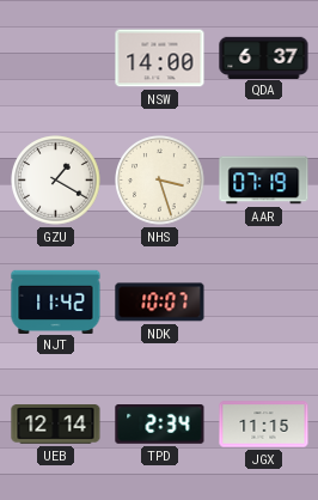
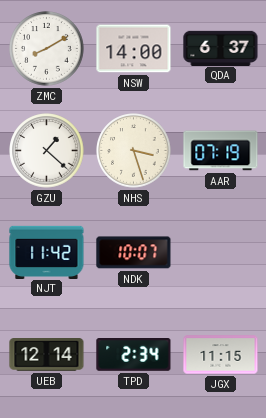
ZMC: none -> 8:10
GZU: 1:20 -> 1:22
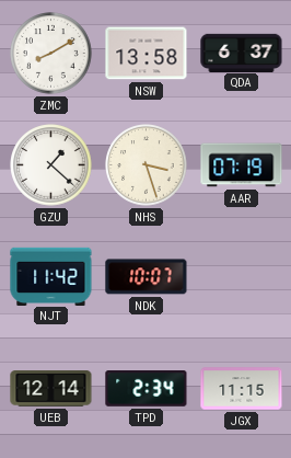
NSW: 14:00 -> 13:58
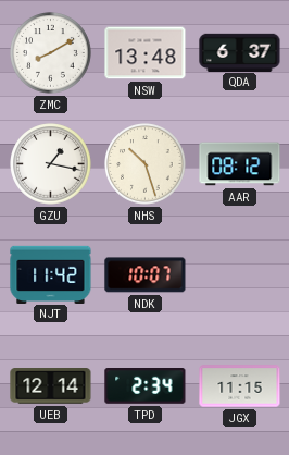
NSW: 13:58 -> 13:48
GZU: 1:22 -> 1:17
NHS: 3:27 -> 10:27
AAR: 07:19 -> 08:12
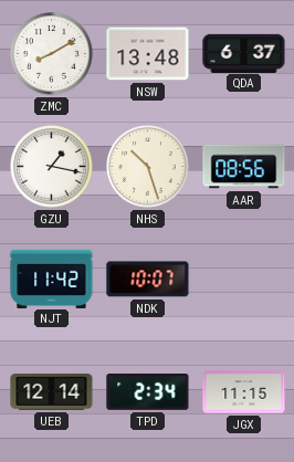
AAR: 08:12 -> 08:56
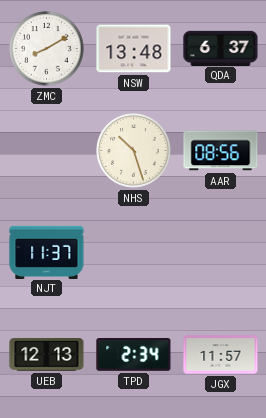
GZU: 1:17 -> none
NJT: 11:42 -> 11:37
NDK: 10:07 -> none
UEB: 12:14 -> 12:13
JGX: 11:15 -> 11:57
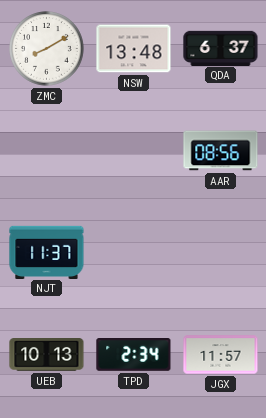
NHS: 10:27 -> none
UEB: 12:13 -> 10:13
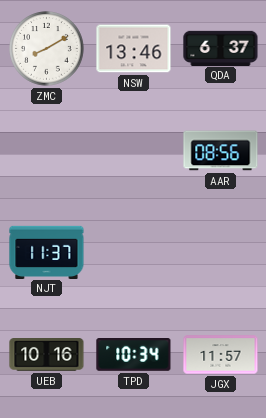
NSW: 13:48 -> 13:46
UEB: 10:13 -> 10:16
TPD: 2:34 -> 10:34
